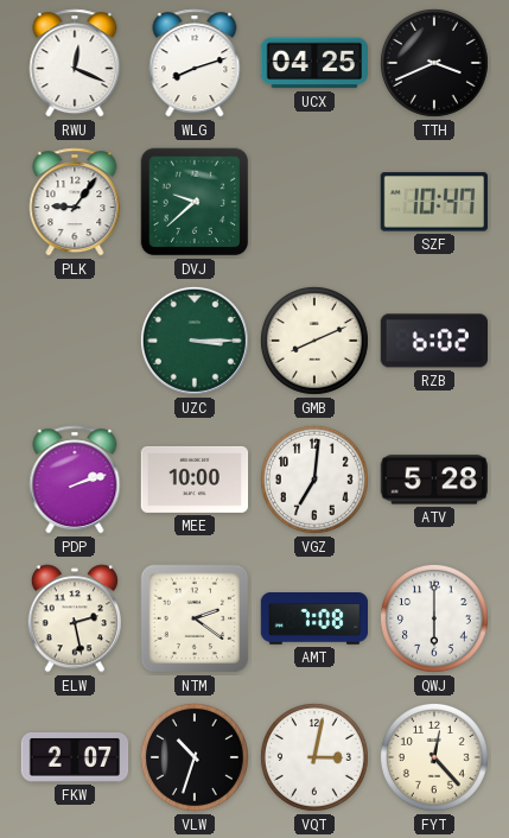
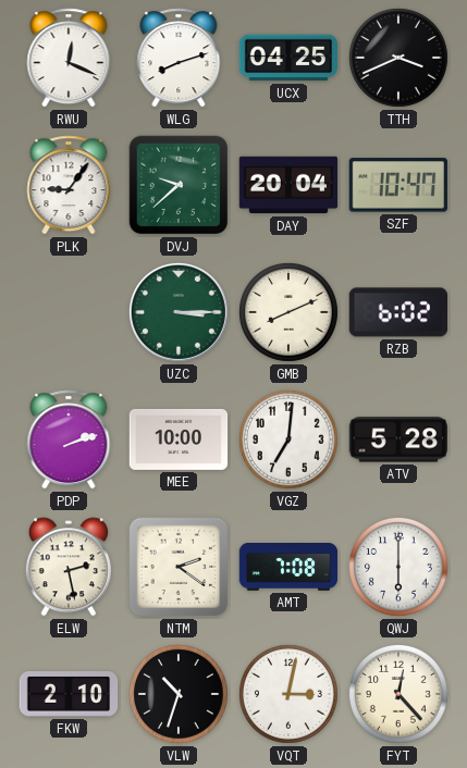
DAY: none -> 20:04
FKW: 2:07 -> 2:10
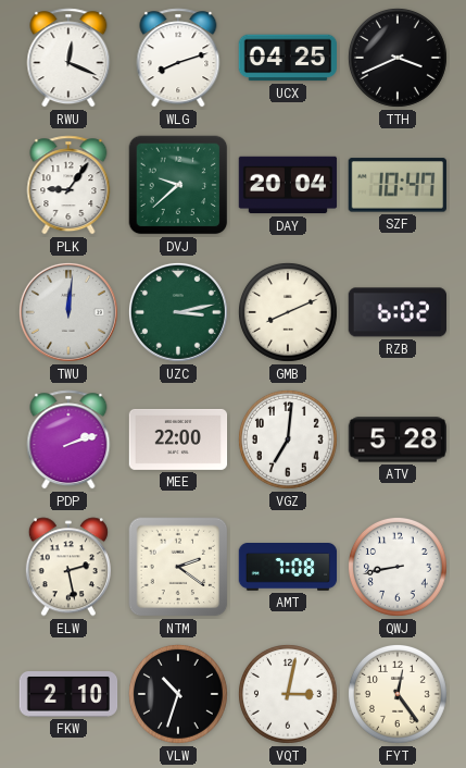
TWU: none -> 12:01
UZC: 3:15 -> 3:13
MEE: 10:00 -> 22:00
QWJ: 6:00 -> 8:43
FYT: 12:23 -> 12:24
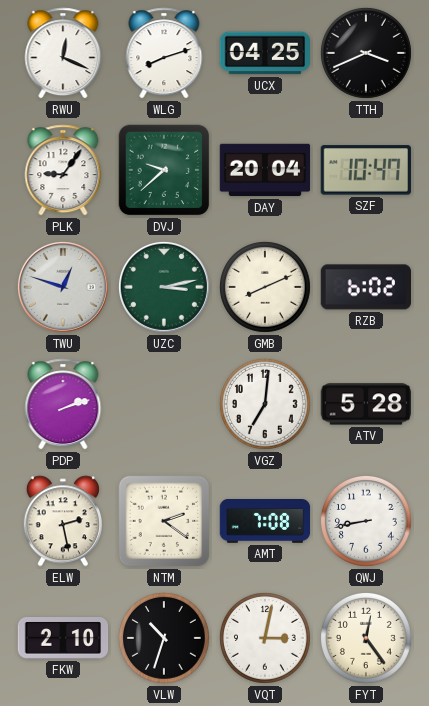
TWU: 12:01 -> 12:48
MEE: 22:00 -> none
